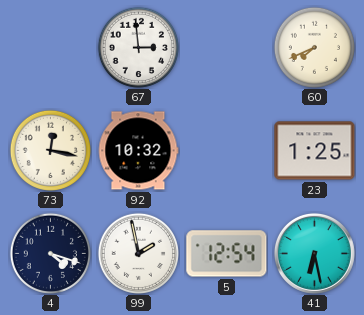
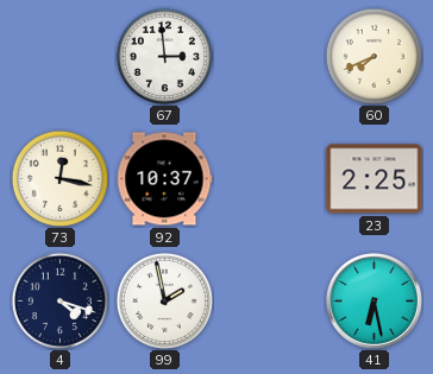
92: 10:32 -> 10:37
23: 1:25 -> 2:25
5: 12:54 -> none
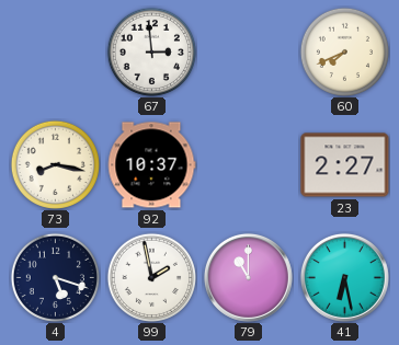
73: 12:17 -> 8:17
23: 2:25 -> 2:27
4: 4:18 -> 5:18
79: none -> 11:00
